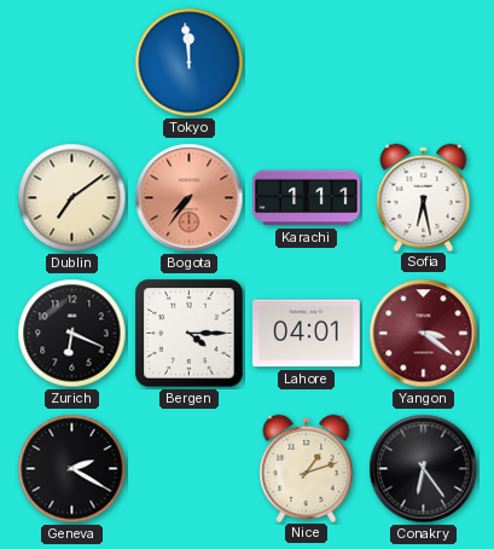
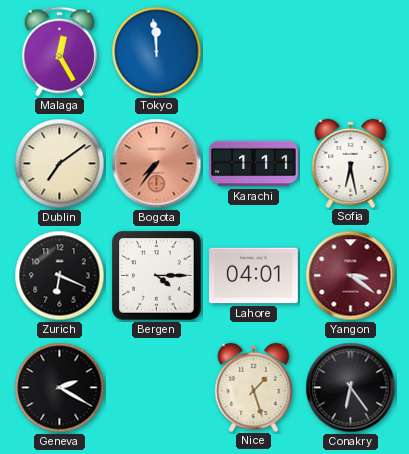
Malaga: none -> 12:25
Nice: 1:12 -> 1:27
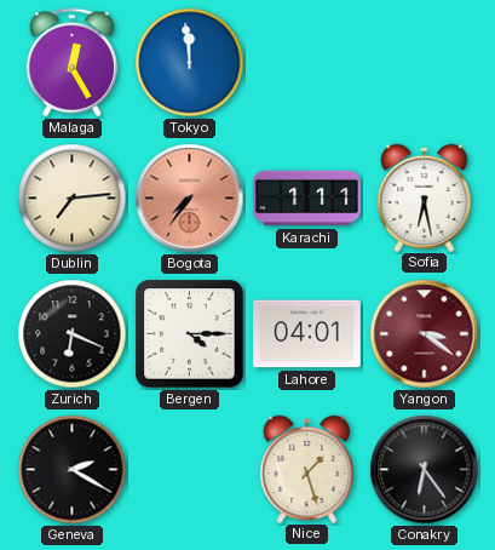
Dublin: 7:09 -> 7:14
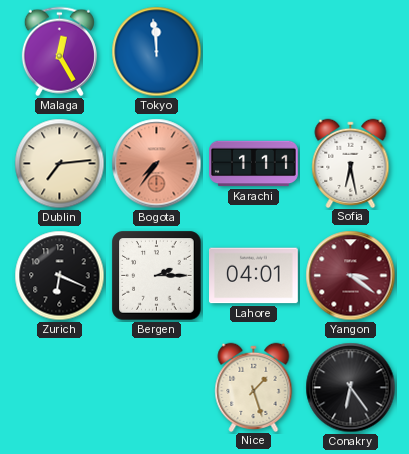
Bergen: 4:15 -> 2:15
Geneva: 2:20 -> none
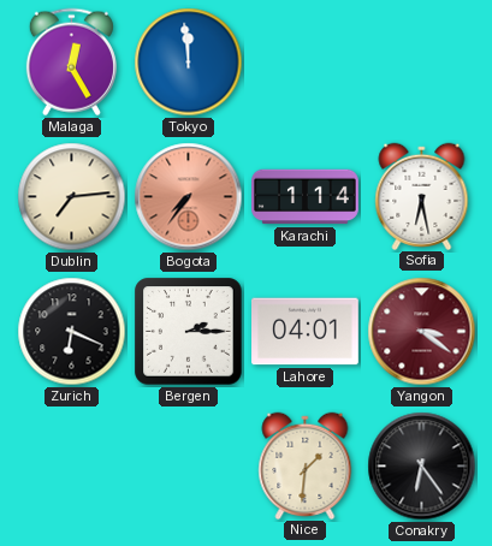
Karachi: 1:11 -> 1:14
Nice: 1:27 -> 1:31
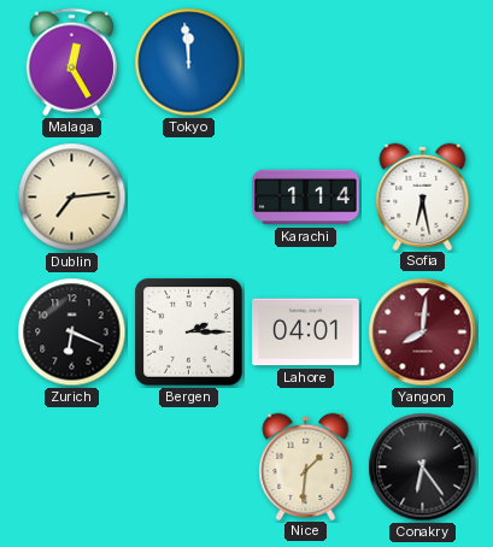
Bogota: 7:36 -> none
Yangon: 3:21 -> 8:01
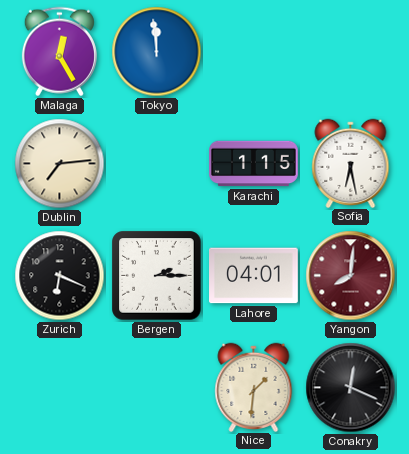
Karachi: 1:14 -> 1:15
Conakry: 6:24 -> 12:19
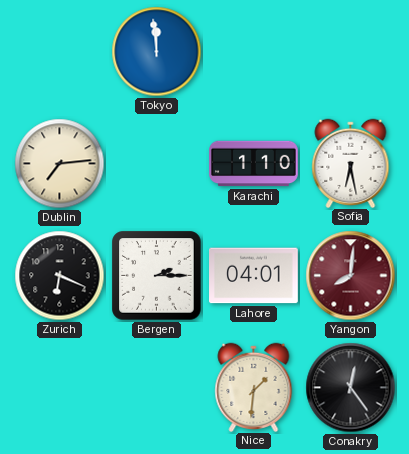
Malaga: 12:25 -> none
Karachi: 1:15 -> 1:10
Conakry: 12:19 -> 12:24
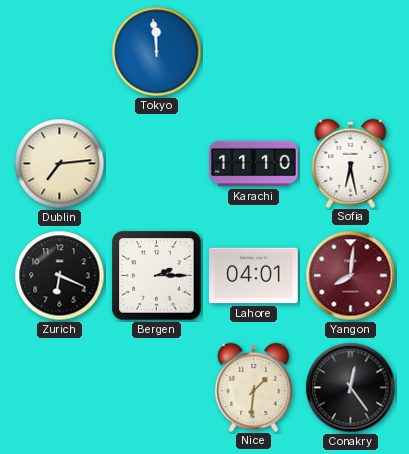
Karachi: 1:10 -> 11:10
